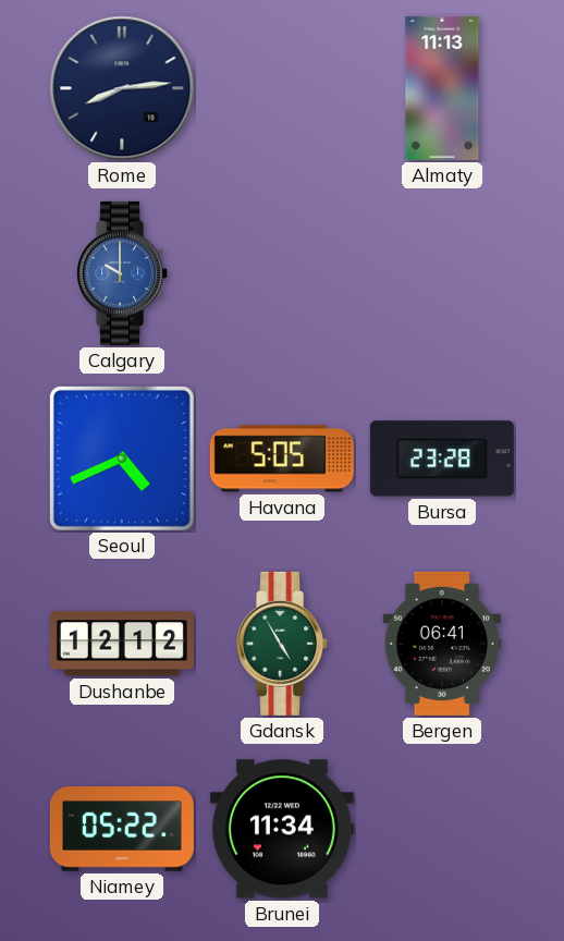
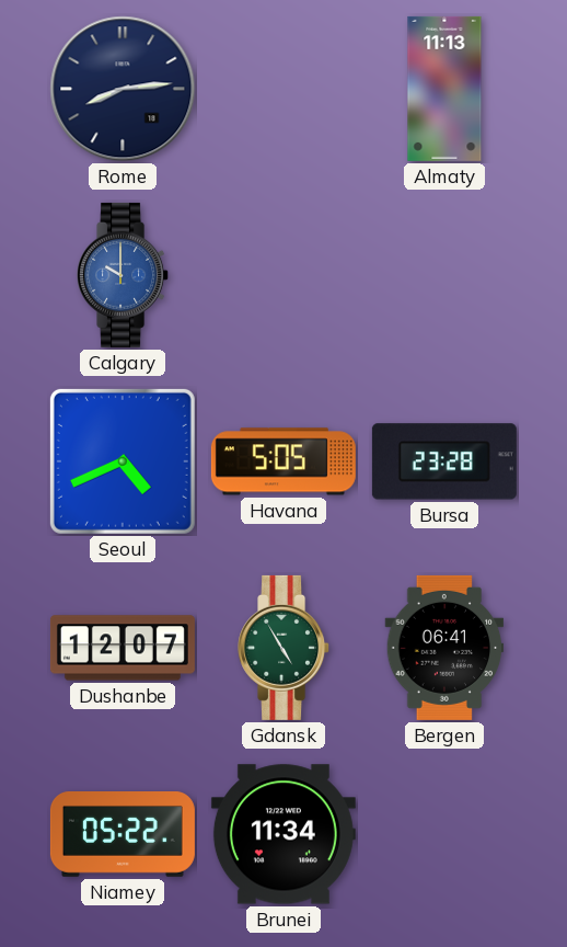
Dushanbe: 12:12 -> 12:07
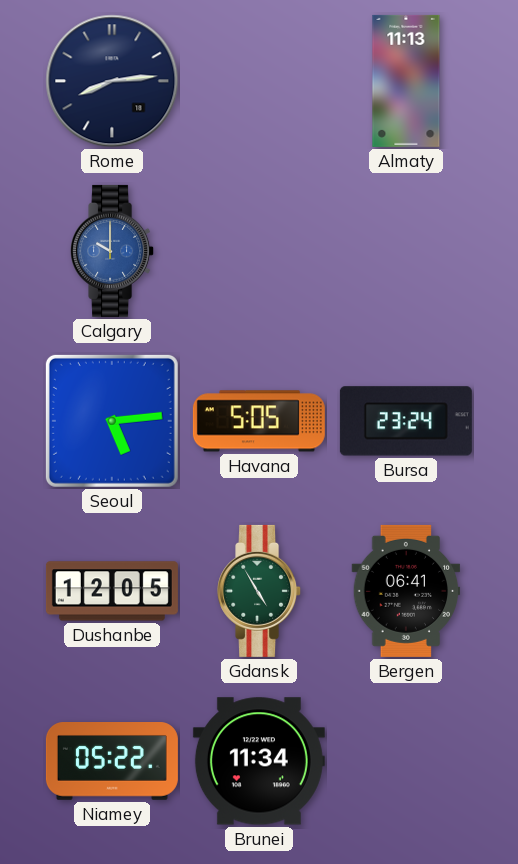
Seoul: 4:41 -> 5:14
Bursa: 23:28 -> 23:24
Dushanbe: 12:07 -> 12:05
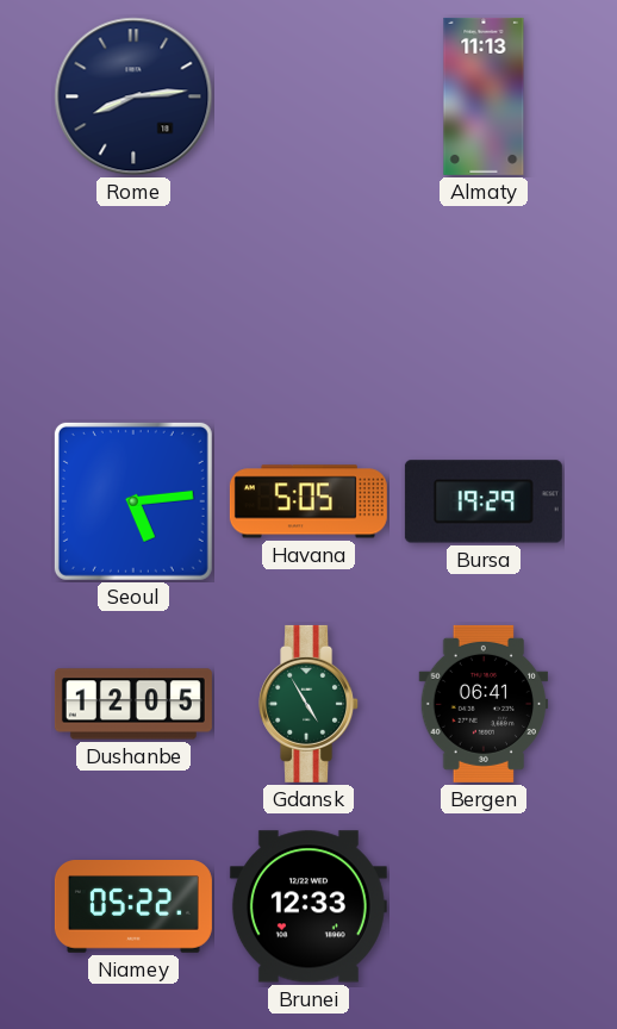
Calgary: 10:00 -> none
Bursa: 23:24 -> 19:29
Brunei: 11:34 -> 12:33
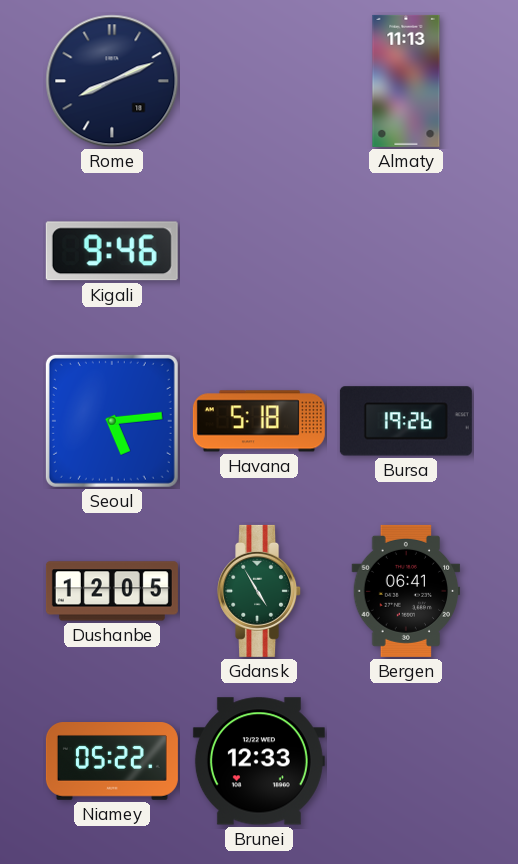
Rome: 8:14 -> 8:11
Kigali: none -> 9:46
Havana: 5:05 -> 5:18
Bursa: 19:29 -> 19:26
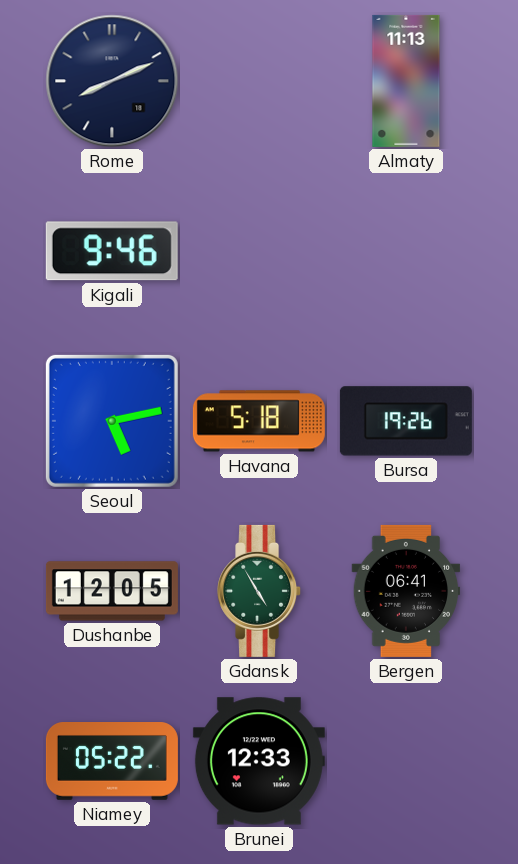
Seoul: 5:14 -> 5:13
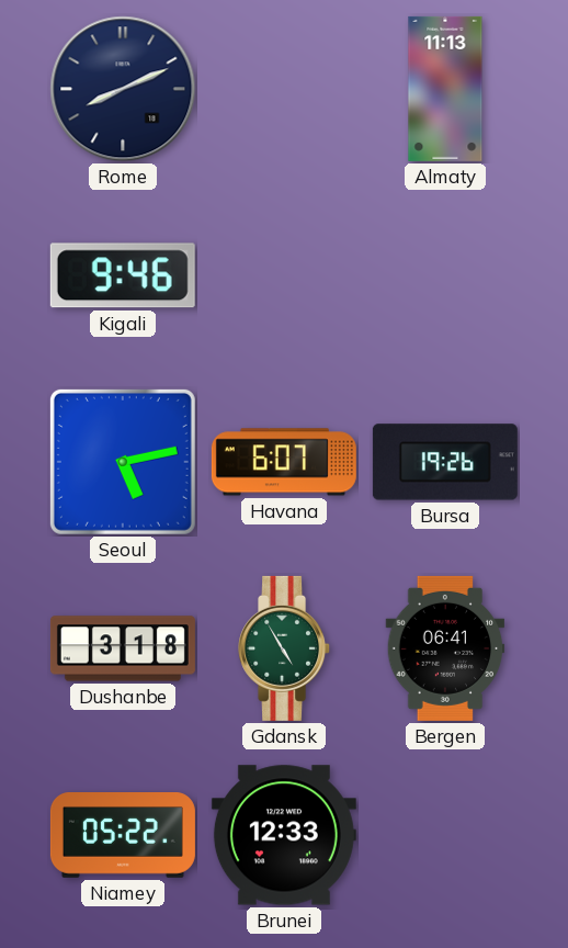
Havana: 5:18 -> 6:07
Dushanbe: 12:05 -> 3:18
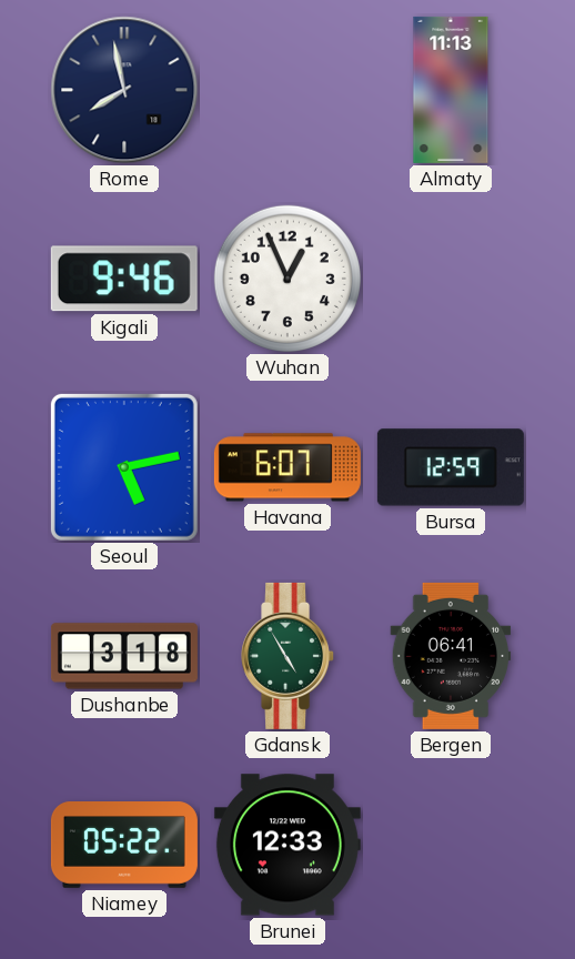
Rome: 8:11 -> 7:58
Wuhan: none -> 12:56
Bursa: 19:26 -> 12:59
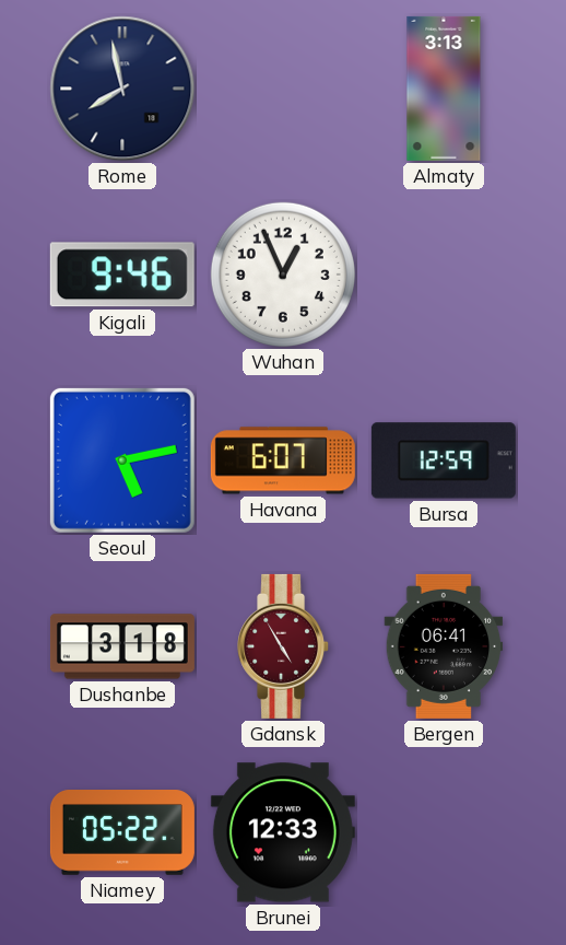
Almaty: 11:13 -> 3:13
Gdansk dial: green -> burgundy
